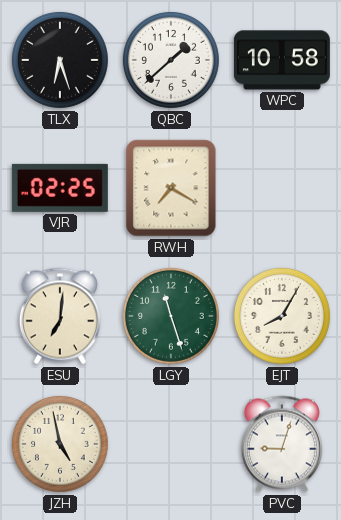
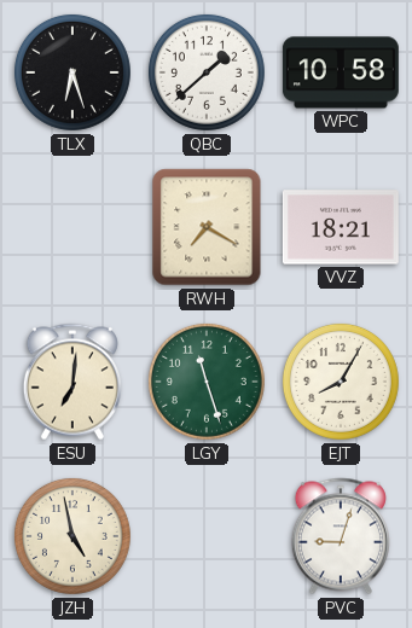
VJR: 02:25 -> none
VVZ: none -> 18:21
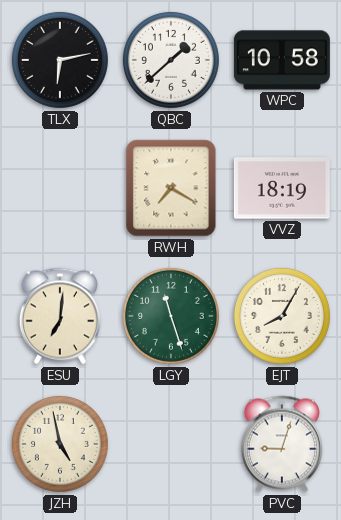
TLX: 6:27 -> 6:13
VVZ: 18:21 -> 18:19
